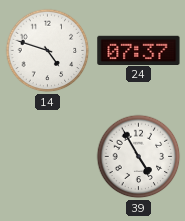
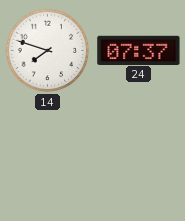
14: 4:48 -> 7:48
39: 4:55 -> none
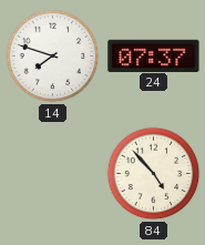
84: none -> 4:53
